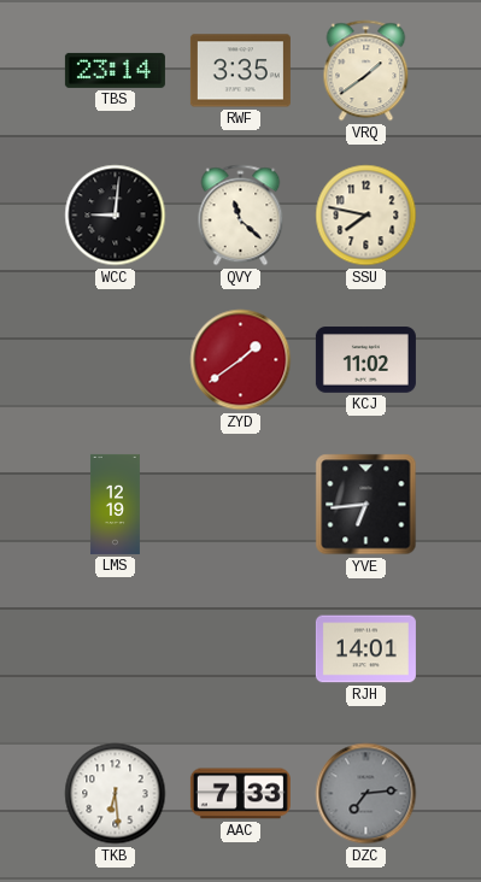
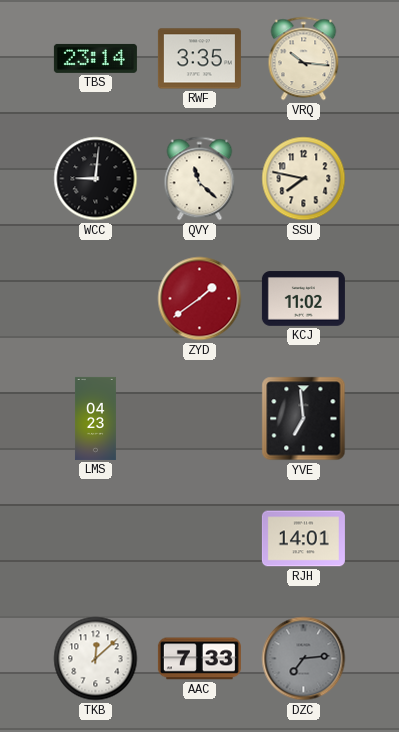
VRQ: 1:39 -> 10:16
LMS: 12:19 -> 04:23
YVE: 6:44 -> 6:59
TKB: 6:29 -> 12:08
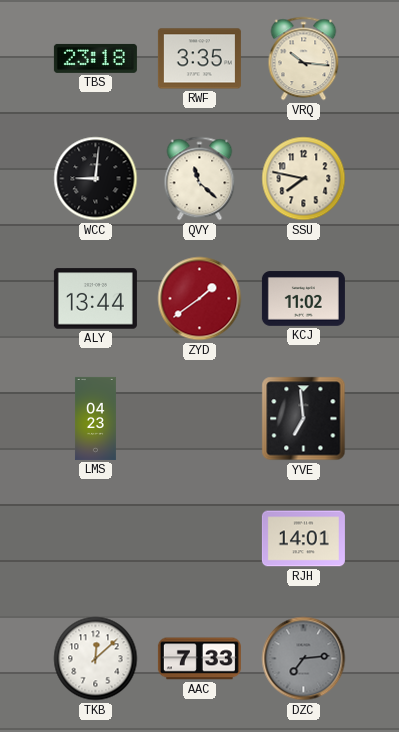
TBS: 23:14 -> 23:18
ALY: none -> 13:44
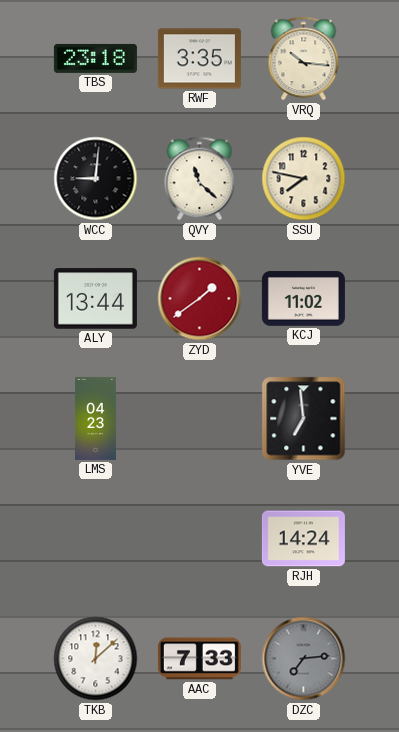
RJH: 14:01 -> 14:24
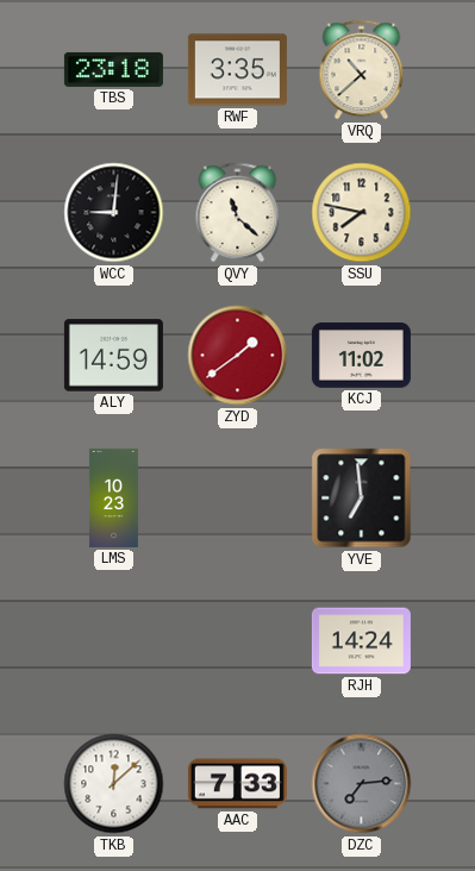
VRQ: 10:16 -> 10:38
ALY: 13:44 -> 14:59
LMS: 04:23 -> 10:23
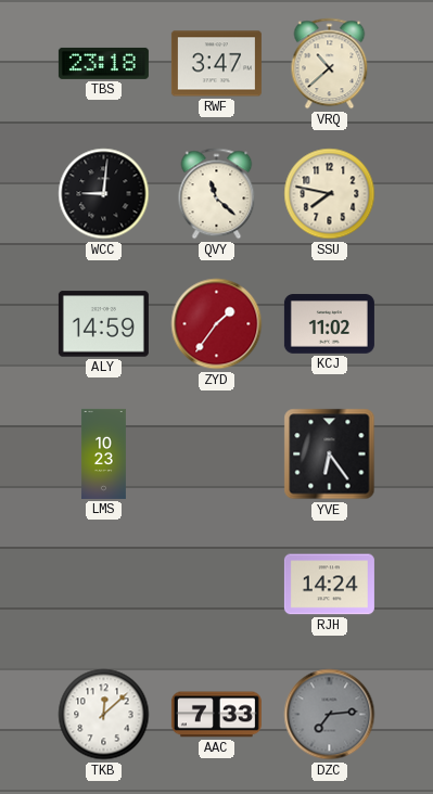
RWF: 3:35 -> 3:47
ZYD: 1:39 -> 1:36
YVE: 6:59 -> 6:24
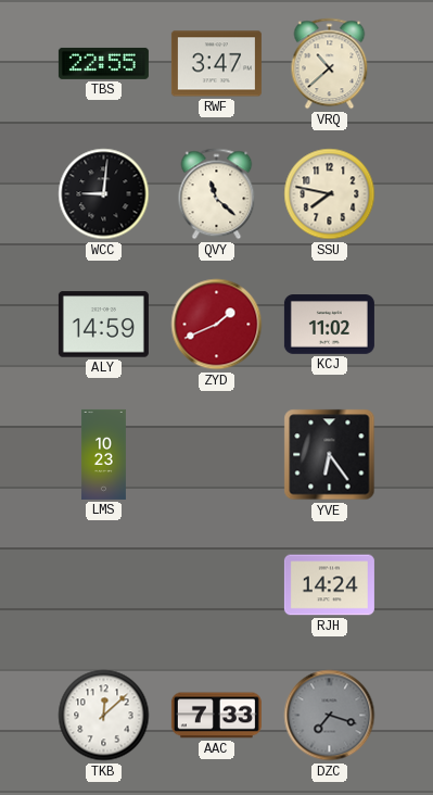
TBS: 23:18 -> 22:55
ZYD: 1:36 -> 1:41
DZC: 7:14 -> 7:18
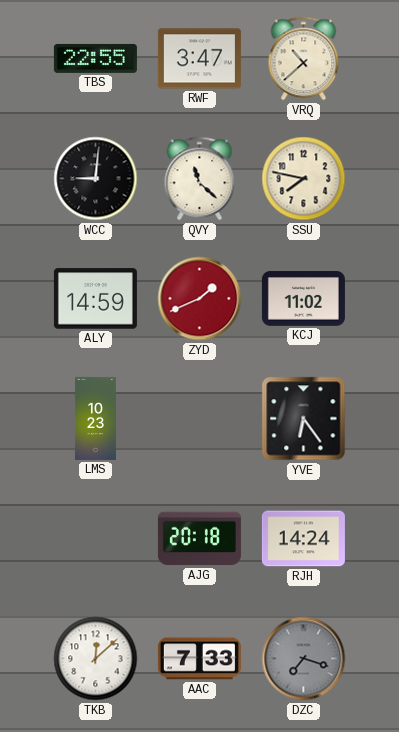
AJG: none -> 20:18
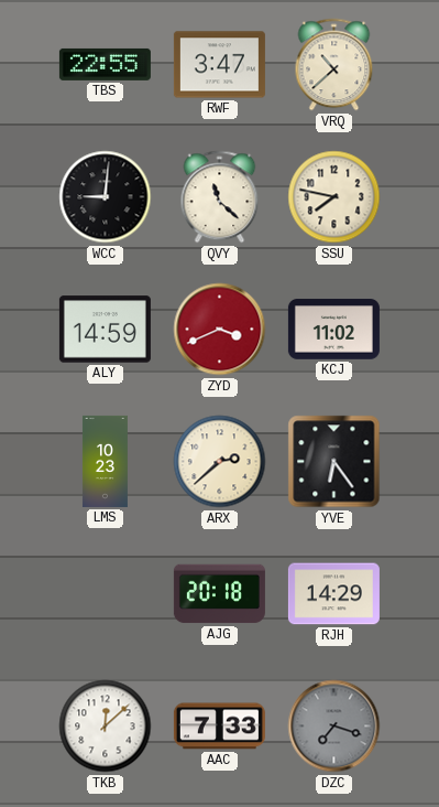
ZYD: 1:41 -> 3:41
ARX: none -> 2:38
RJH: 14:24 -> 14:29
